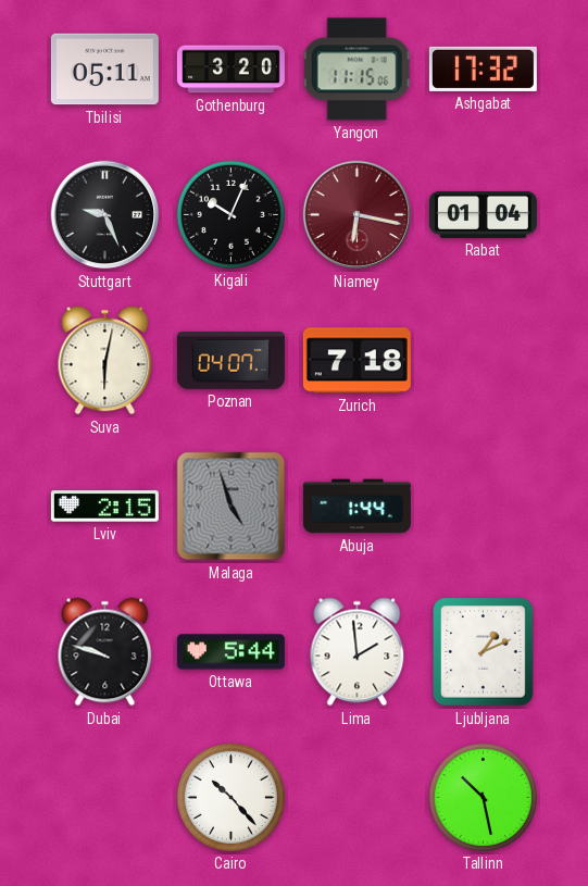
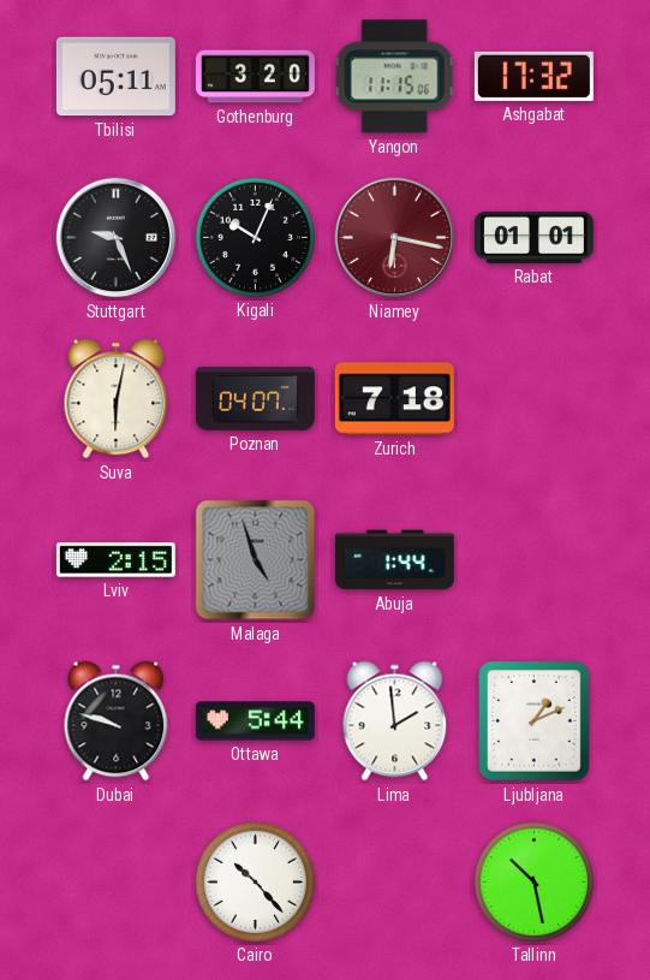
Rabat: 01:04 -> 01:01
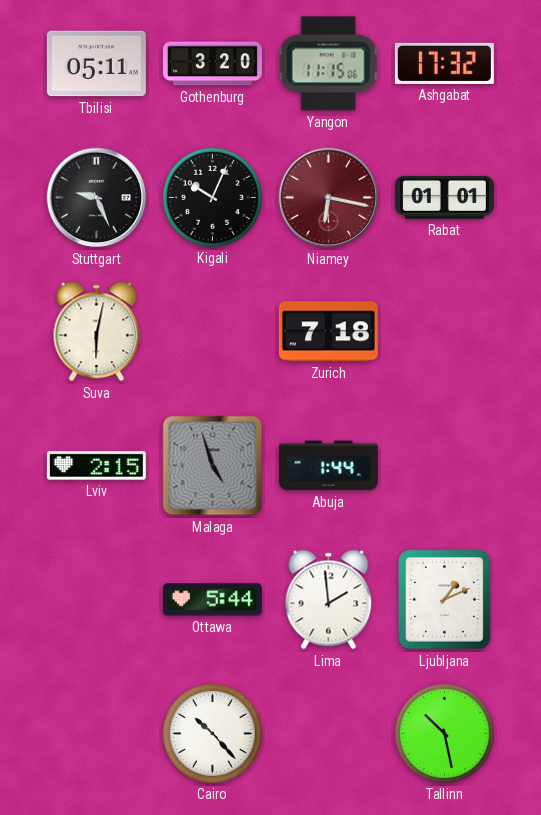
Poznan: 04:07 -> none
Dubai: 9:48 -> none
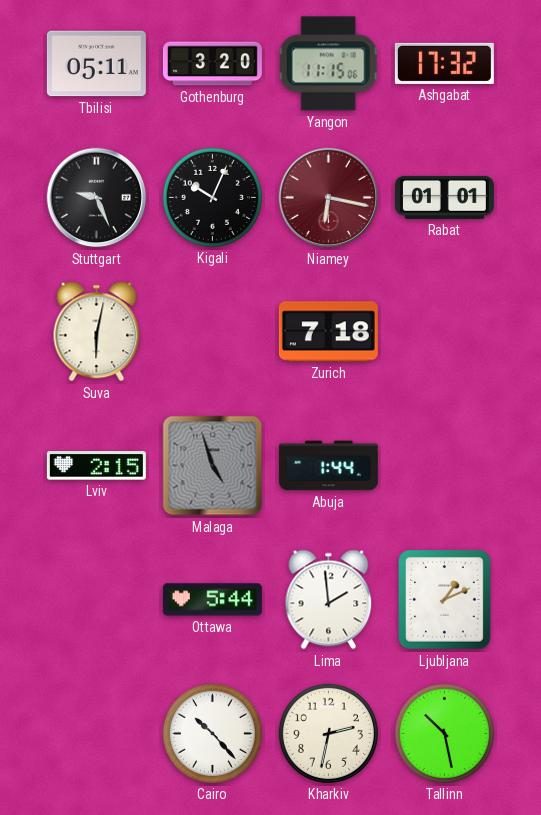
Kharkiv: none -> 2:32
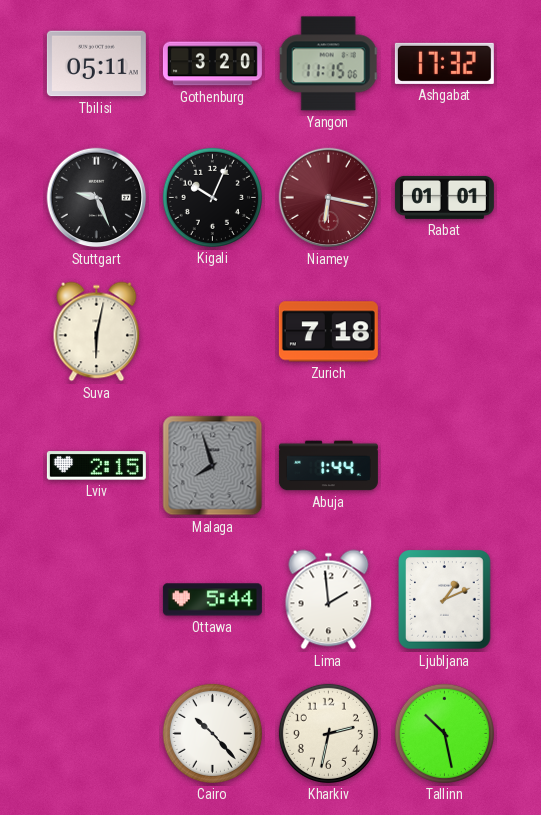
Malaga: 4:57 -> 7:57
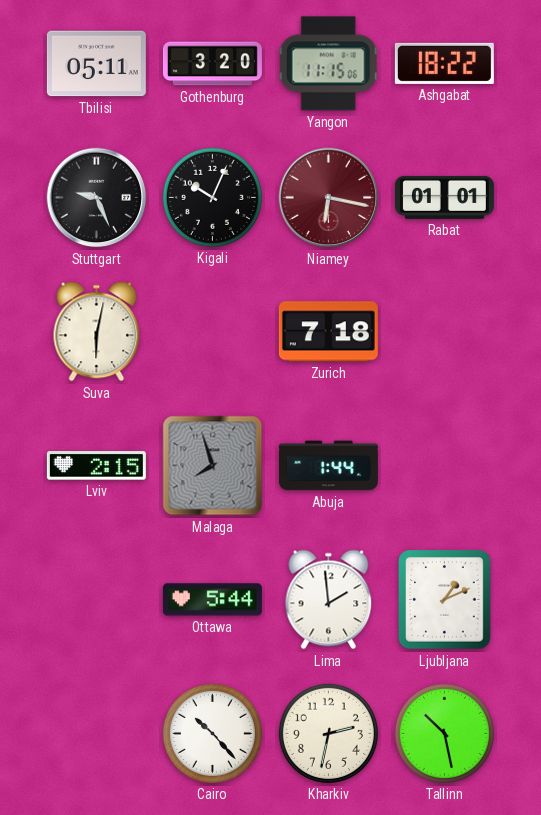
Ashgabat: 17:32 -> 18:22
